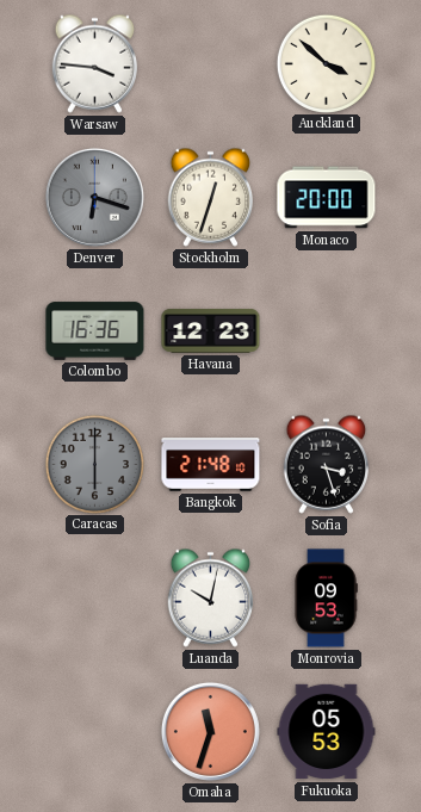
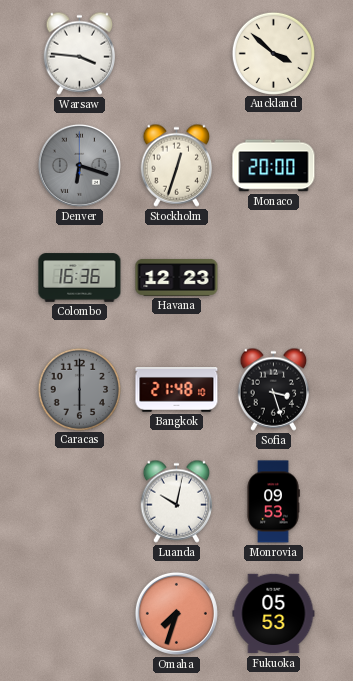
Omaha: 11:33 -> 7:33
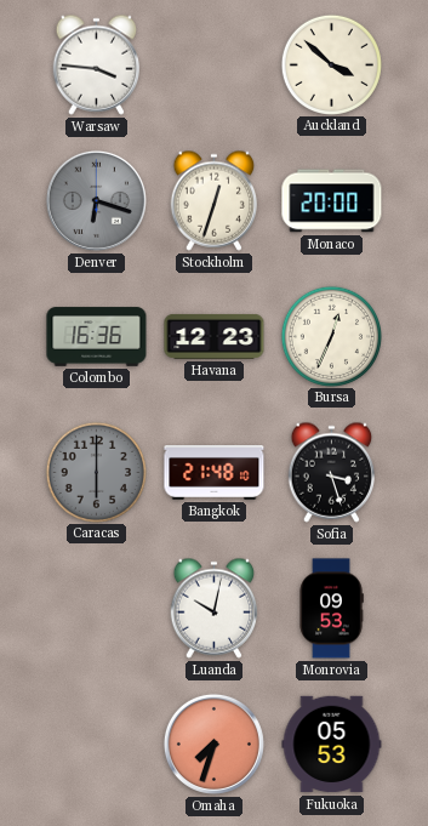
Bursa: none -> 12:34
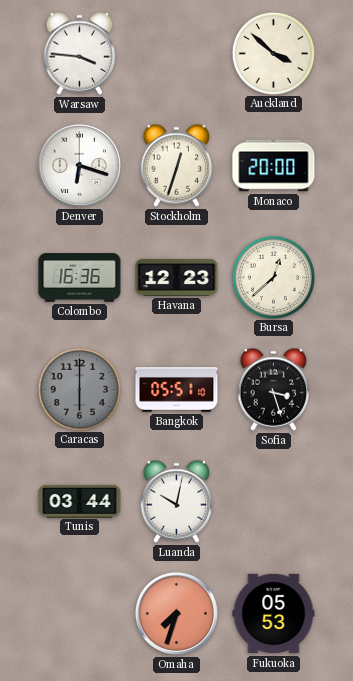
Denver dial: grey -> white
Bursa: 12:34 -> 12:38
Bangkok: 21:48 -> 05:51
Tunis: none -> 03:44
Monrovia: 09:53 -> none
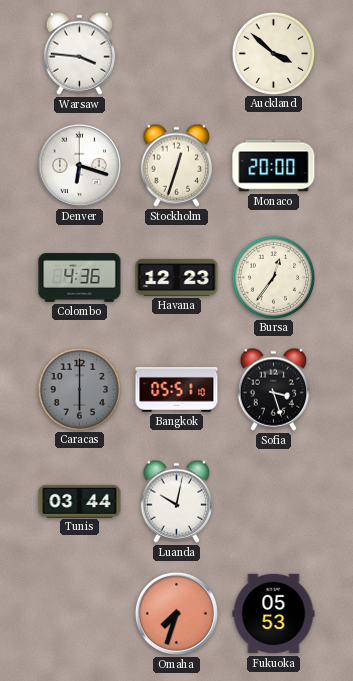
Colombo: 16:36 -> 4:36
Bursa: 12:38 -> 12:36
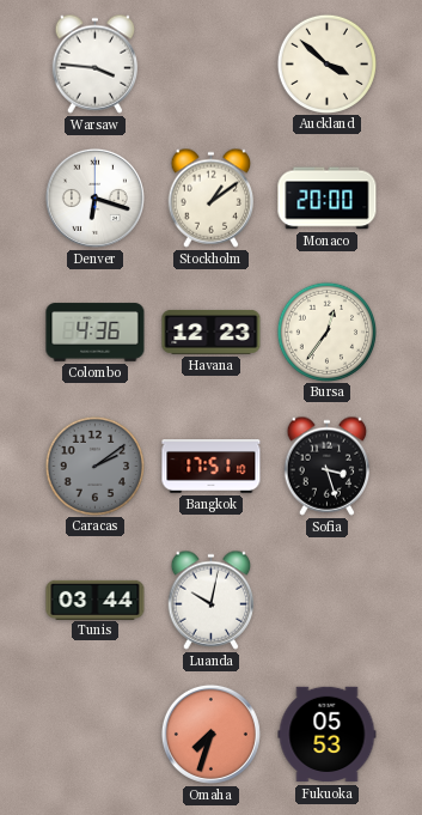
Stockholm: 12:33 -> 1:09
Caracas: 6:00 -> 2:09
Bangkok: 05:51 -> 17:51
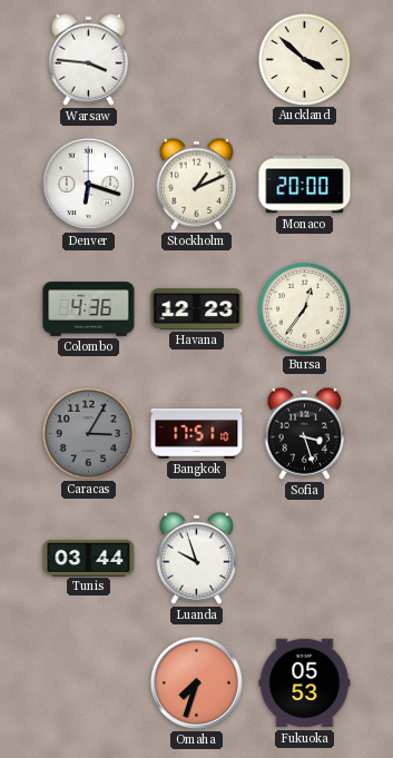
Stockholm: 1:09 -> 1:11
Caracas: 2:09 -> 3:05
Luanda: 10:02 -> 9:57
